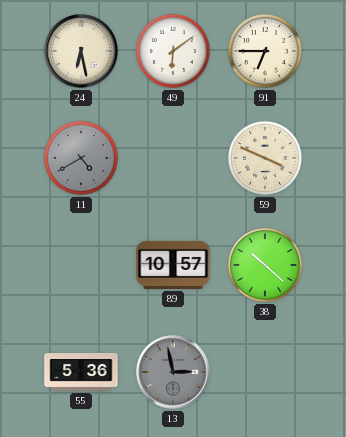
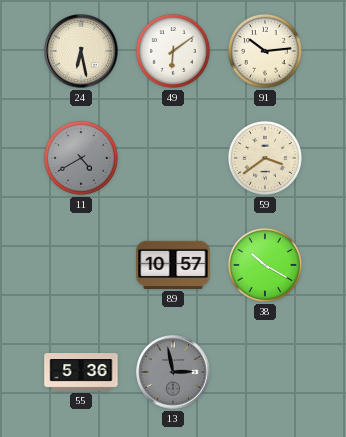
91: 6:45 -> 10:14
59: 3:49 -> 3:39
38: 10:22 -> 10:20
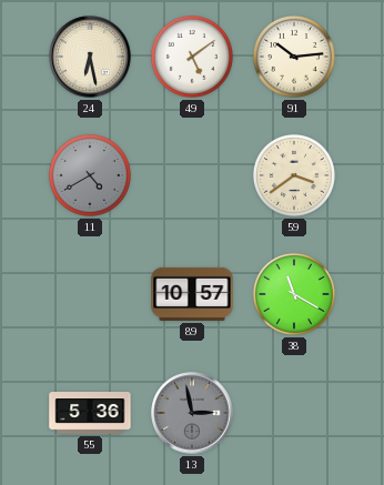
49: 6:09 -> 5:09
38: 10:20 -> 11:20
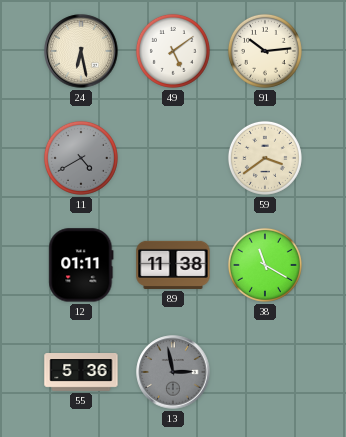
12: none -> 01:11
89: 10:57 -> 11:38
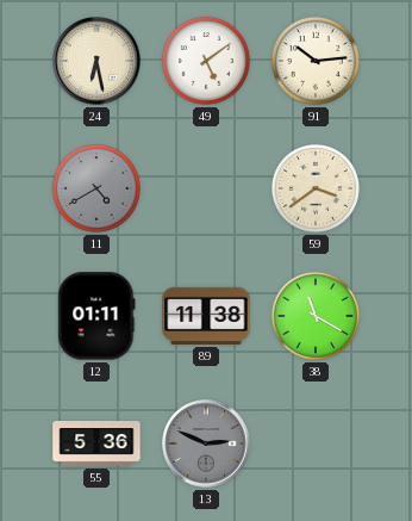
13: 2:58 -> 2:49
